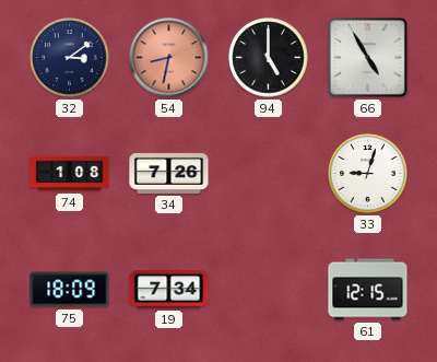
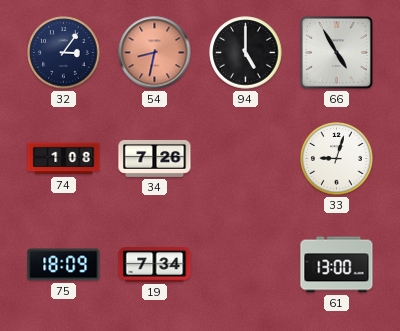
32: 3:09 -> 3:06
61: 12:15 -> 13:00
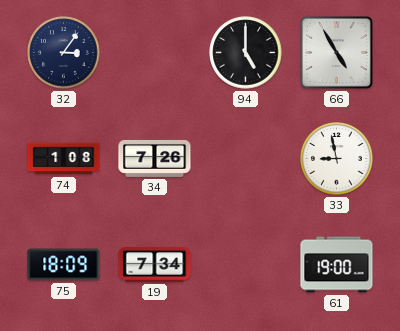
54: 8:32 -> none
33: 9:03 -> 8:58
61: 13:00 -> 19:00
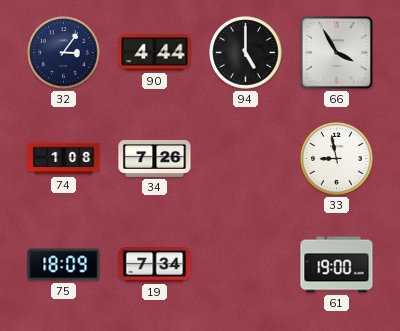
90: none -> 4:44
66: 4:55 -> 3:55
